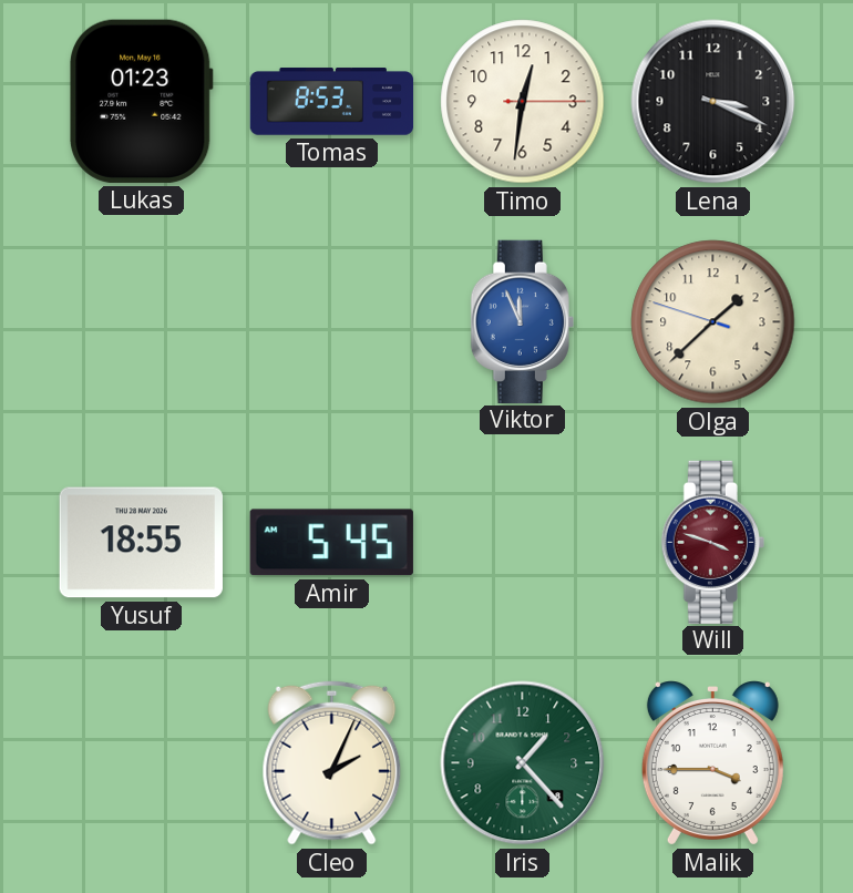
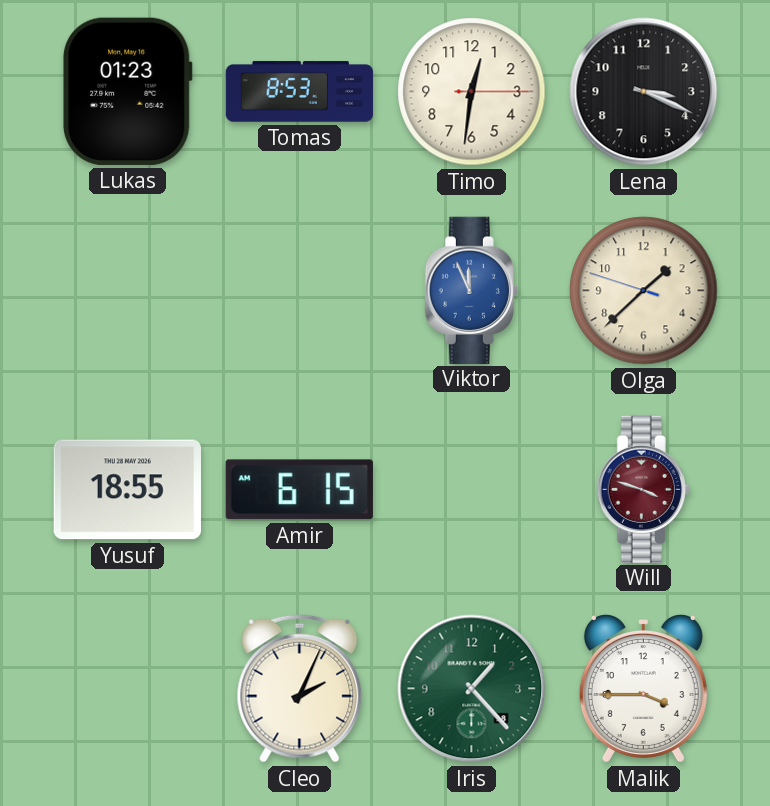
Amir: 5:45 -> 6:15
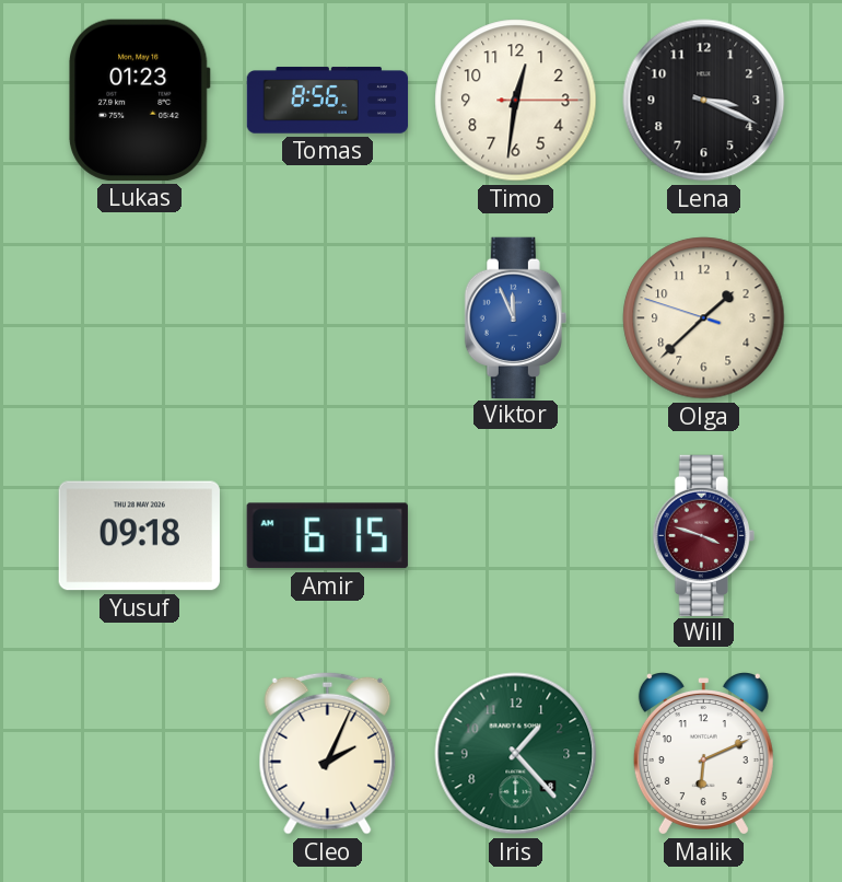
Tomas: 8:53 -> 8:56
Yusuf: 18:55 -> 09:18
Malik: 3:45 -> 6:11
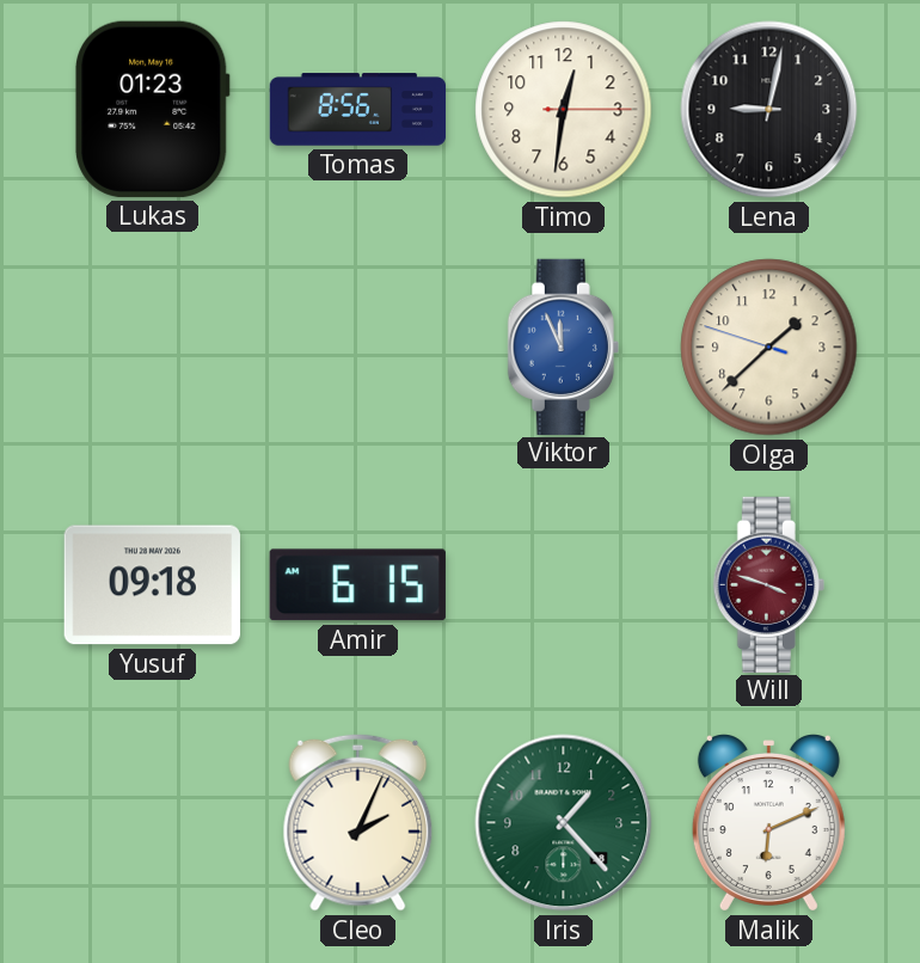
Lena: 3:19 -> 9:02
